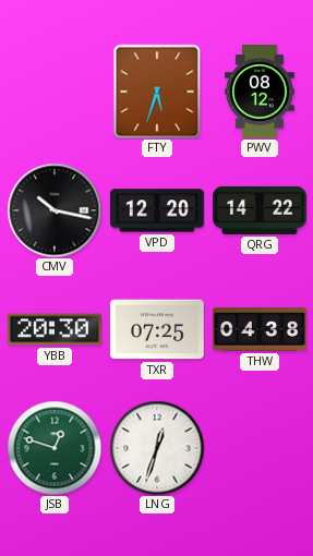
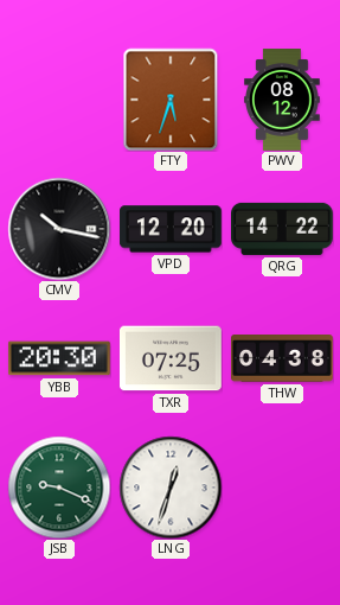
JSB: 12:48 -> 9:19
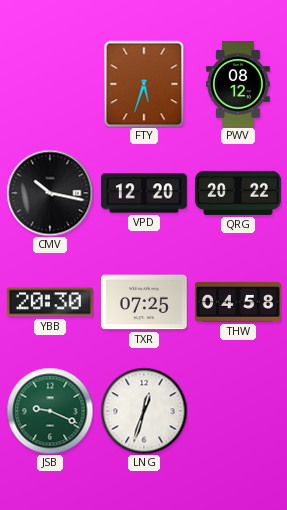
QRG: 14:22 -> 20:22
THW: 04:38 -> 04:58
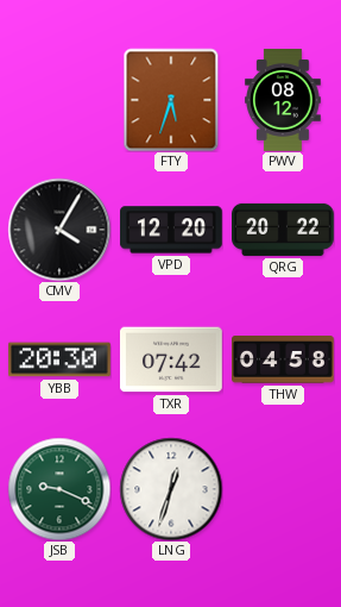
CMV: 10:17 -> 4:05
TXR: 07:25 -> 07:42
